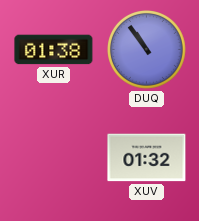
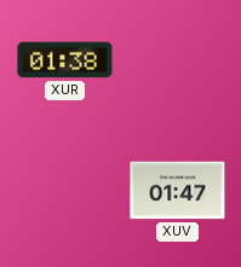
DUQ: 10:54 -> none
XUV: 01:32 -> 01:47
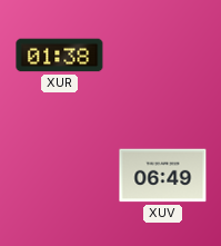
XUV: 01:47 -> 06:49
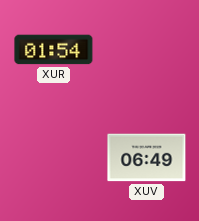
XUR: 01:38 -> 01:54
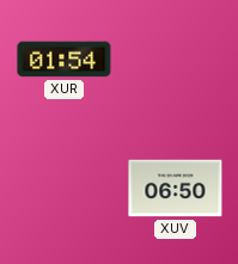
XUV: 06:49 -> 06:50
